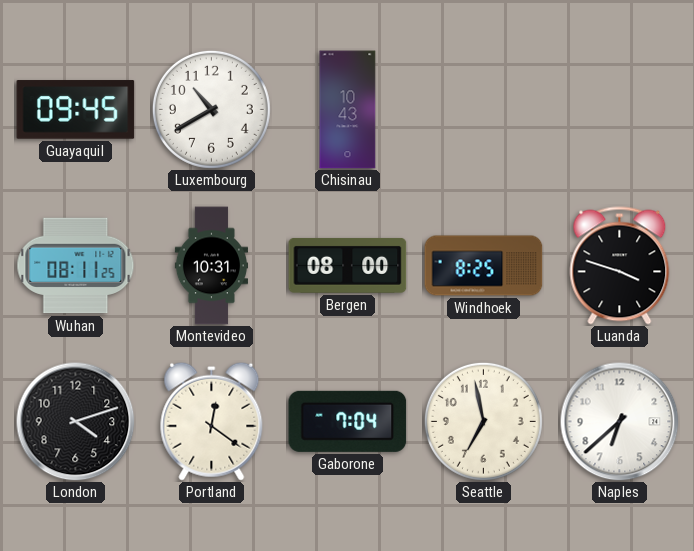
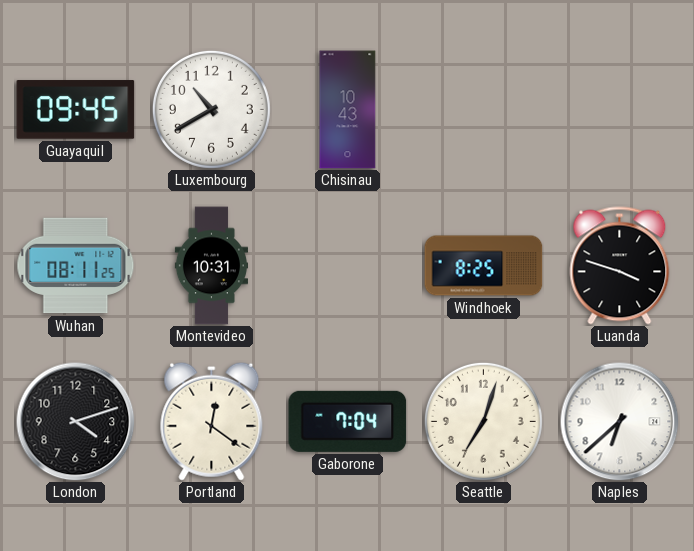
Bergen: 08:00 -> none
Seattle: 6:58 -> 7:03
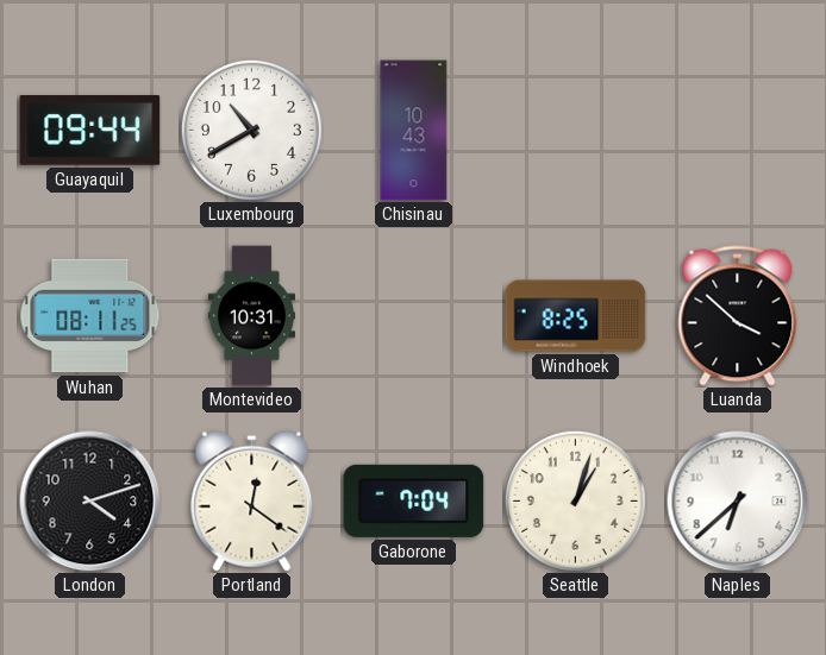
Guayaquil: 09:45 -> 09:44
Luanda: 3:48 -> 3:52
Seattle: 7:03 -> 1:03
